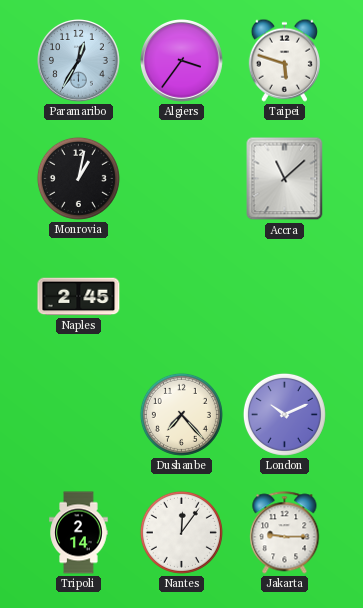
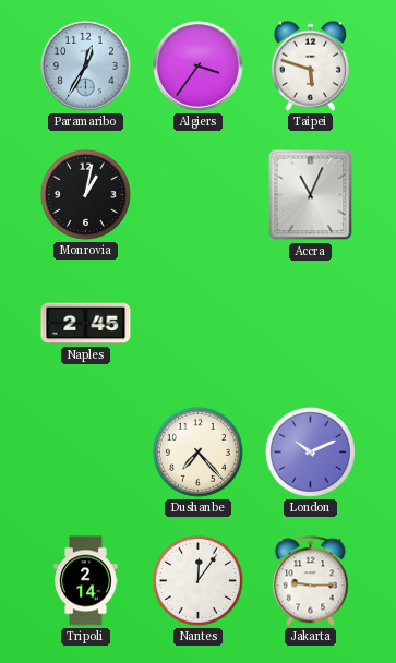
Accra: 11:08 -> 11:04
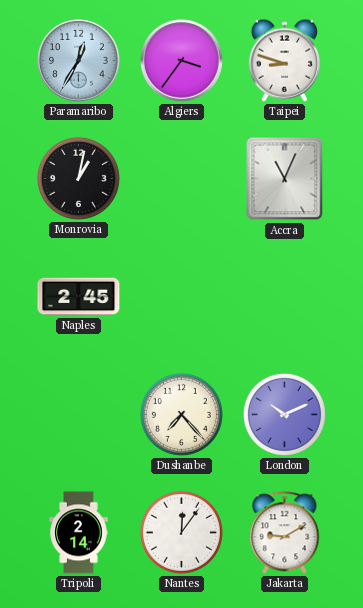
Taipei: 5:48 -> 8:48
Jakarta: 9:15 -> 9:10
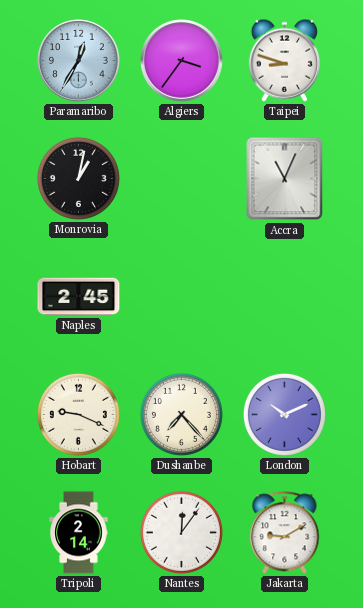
Hobart: none -> 9:19
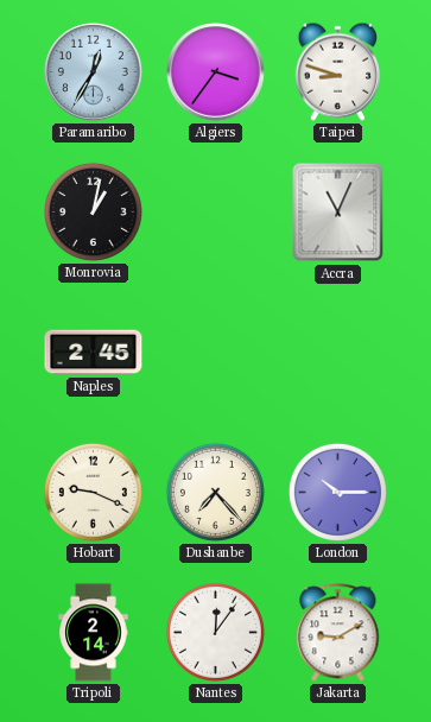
London: 10:11 -> 10:15
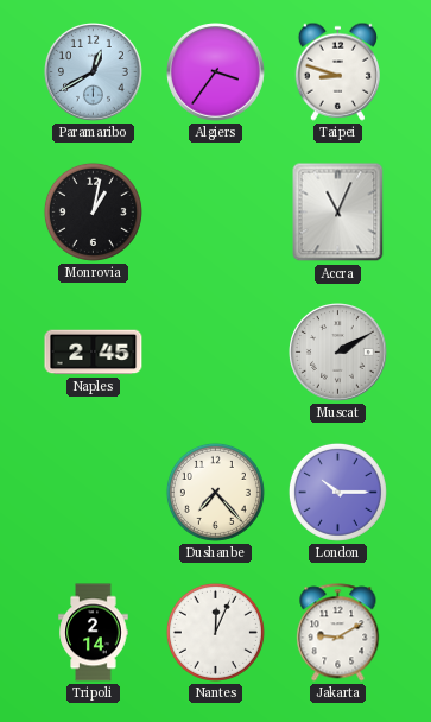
Paramaribo: 12:35 -> 12:40
Muscat: none -> 2:10
Hobart: 9:19 -> none
Nantes: 12:06 -> 12:04
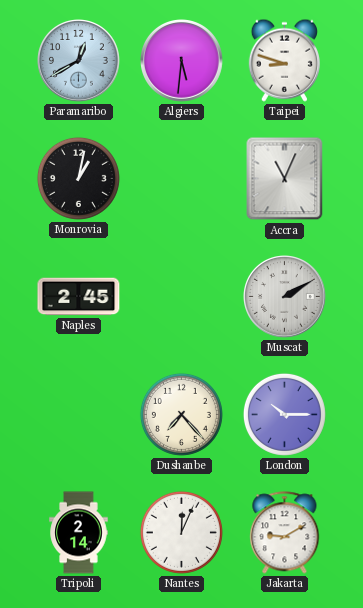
Algiers: 3:36 -> 5:31
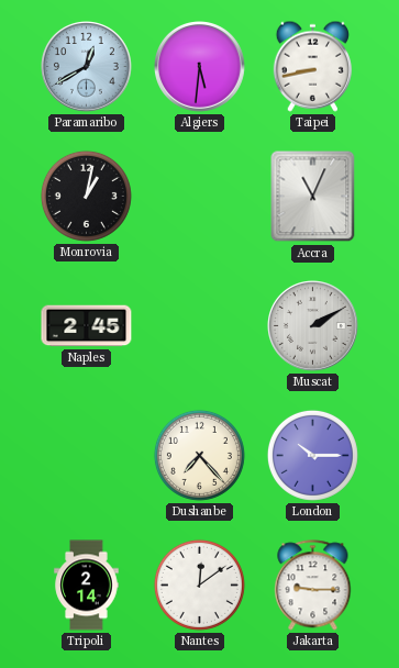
Taipei: 8:48 -> 8:43
Nantes: 12:04 -> 12:09
Jakarta: 9:10 -> 9:15
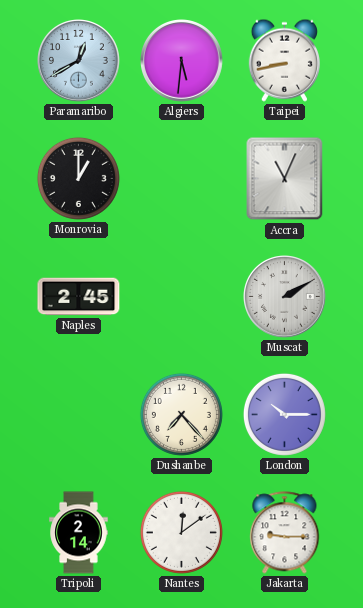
Monrovia: 1:02 -> 1:00
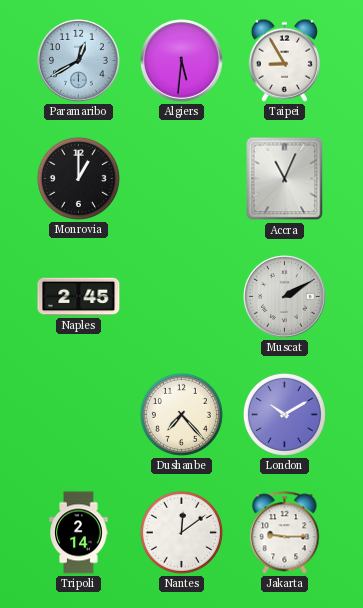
Taipei: 8:43 -> 8:55
London: 10:15 -> 10:10
